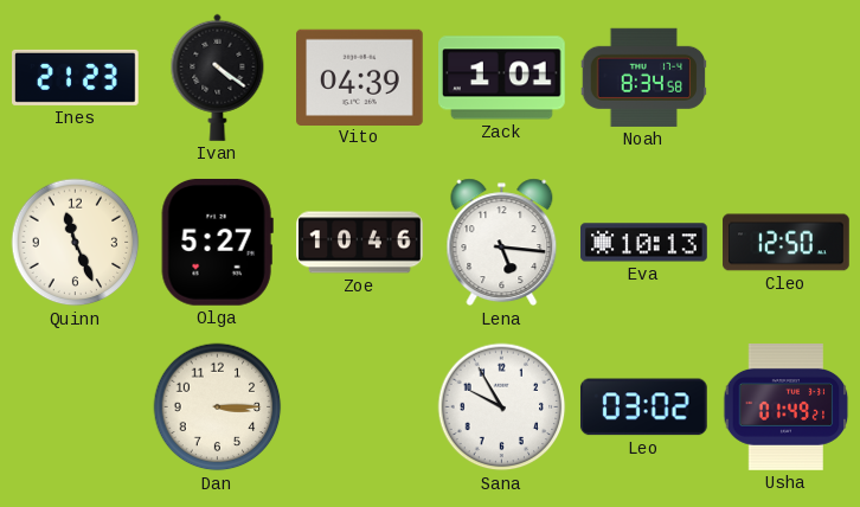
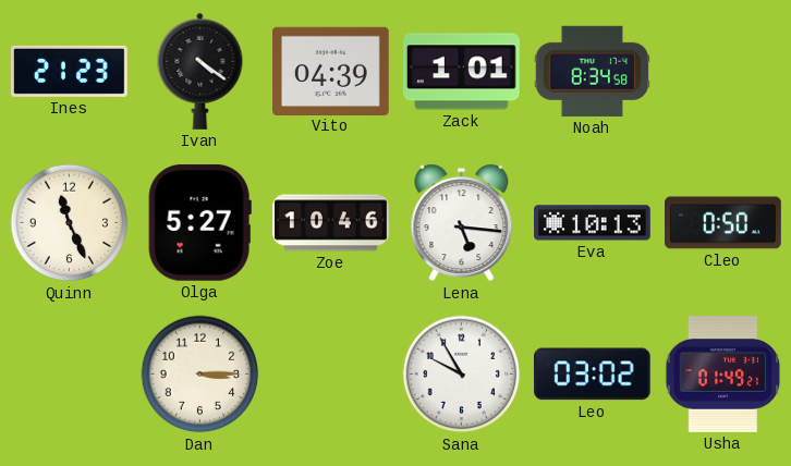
Cleo: 12:50 -> 0:50
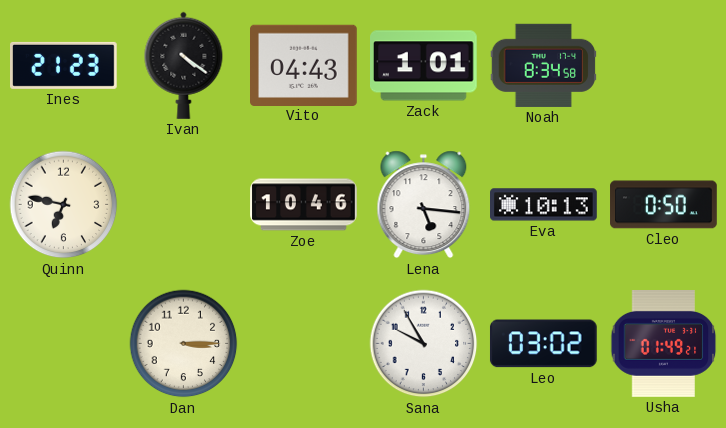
Vito: 04:39 -> 04:43
Quinn: 11:26 -> 6:47
Olga: 5:27 -> none
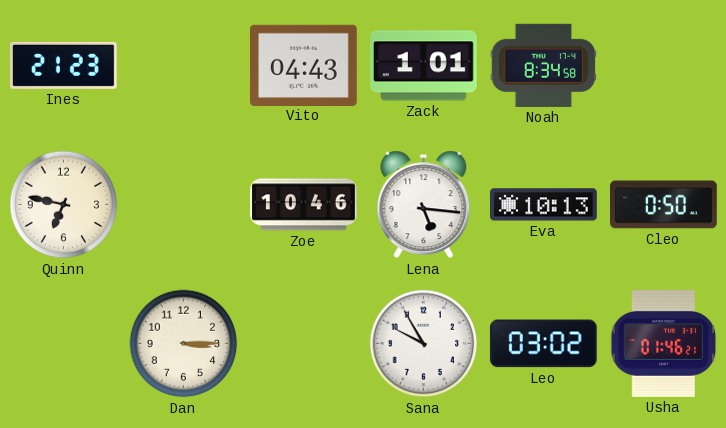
Ivan: 4:21 -> none
Usha: 01:49 -> 01:46
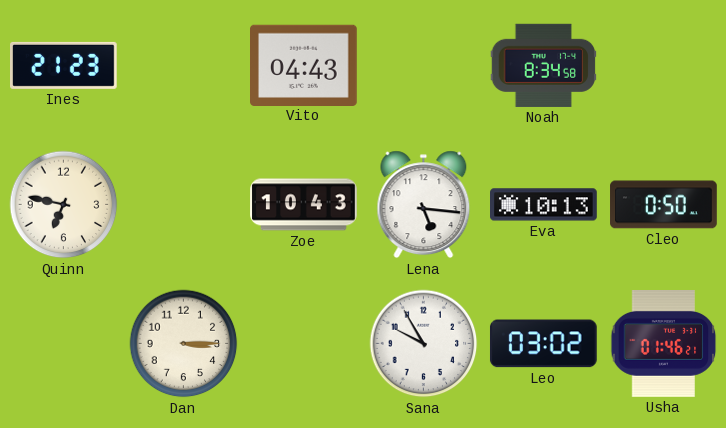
Zack: 1:01 -> none
Zoe: 10:46 -> 10:43
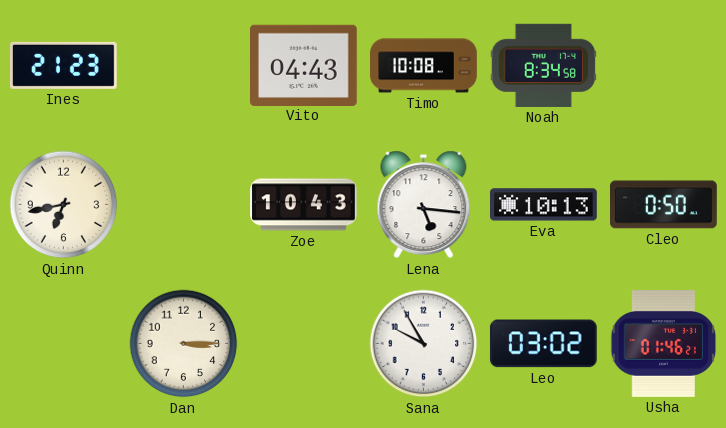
Timo: none -> 10:08
Quinn: 6:47 -> 6:43
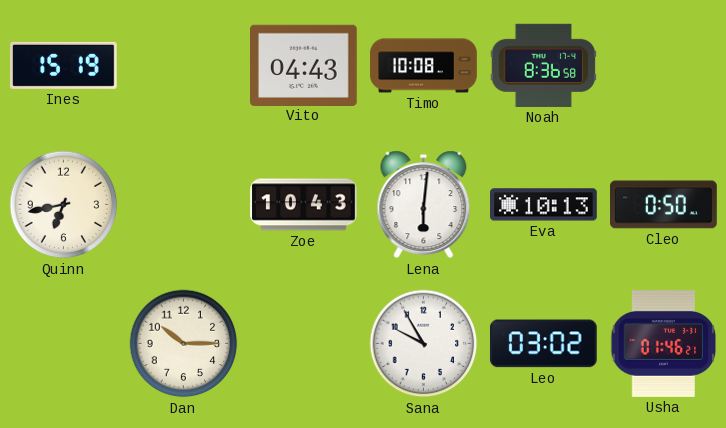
Ines: 21:23 -> 15:19
Noah: 8:34 -> 8:36
Lena: 5:16 -> 6:01
Dan: 3:15 -> 10:15
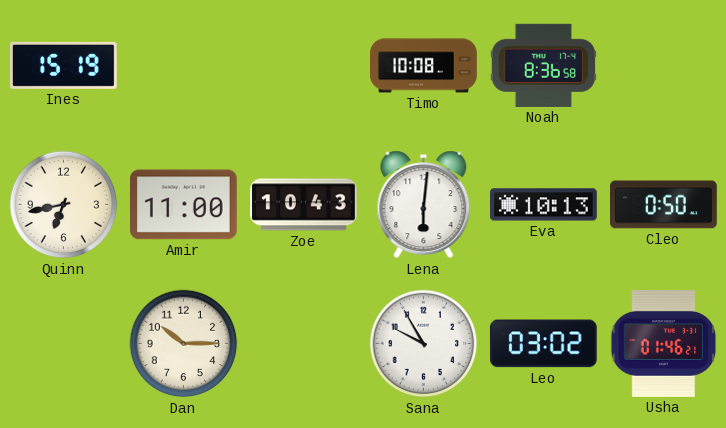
Vito: 04:43 -> none
Amir: none -> 11:00
